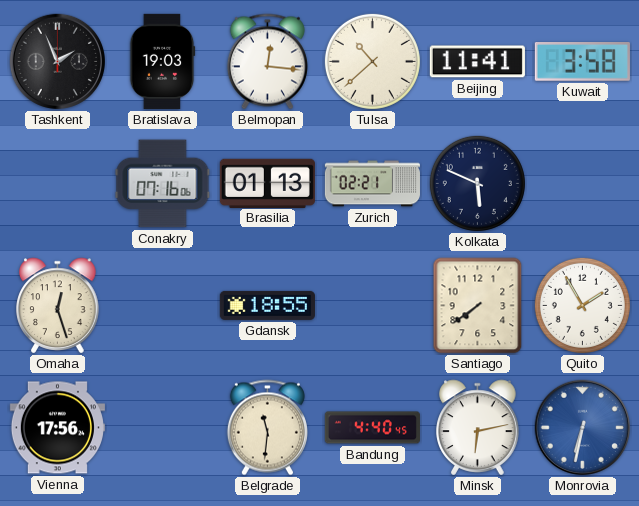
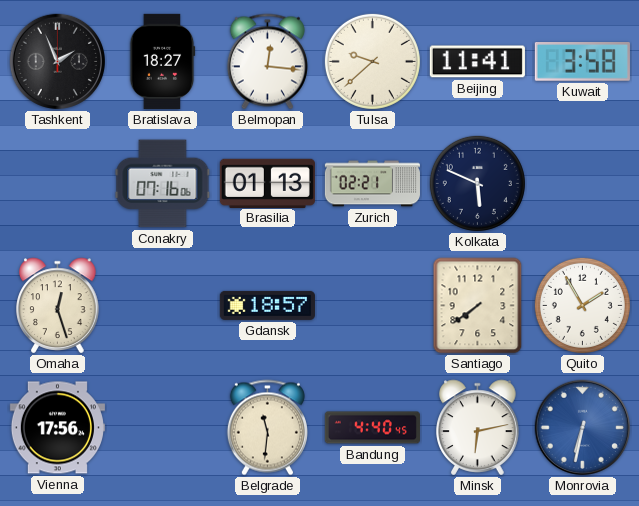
Bratislava: 19:03 -> 18:27
Tulsa: 10:38 -> 9:38
Gdansk: 18:55 -> 18:57
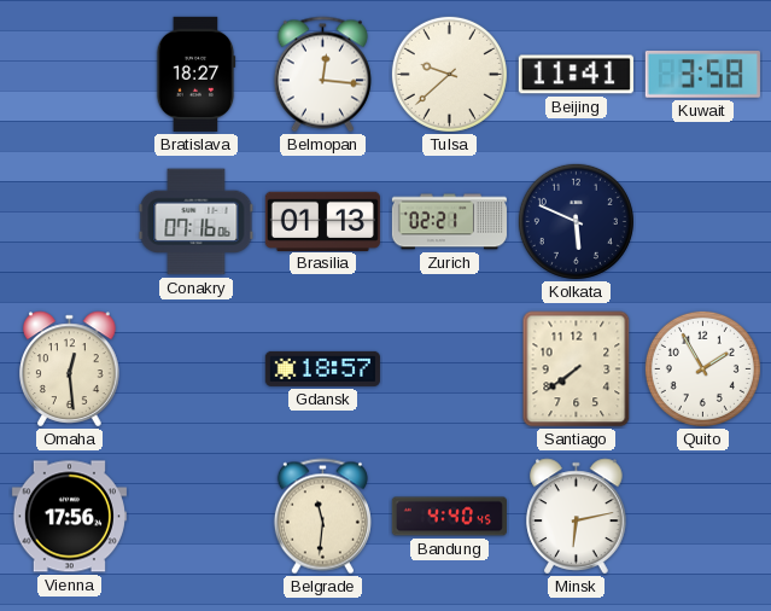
Tashkent: 1:56 -> none
Omaha: 12:27 -> 12:29
Monrovia: 6:32 -> none
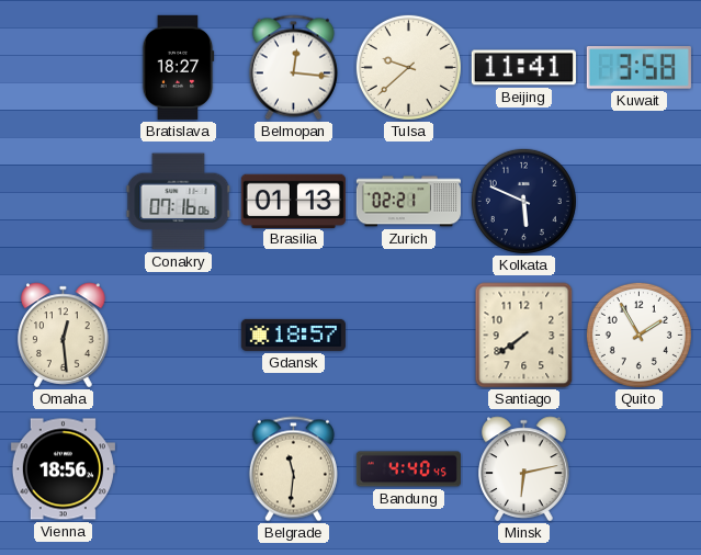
Vienna: 17:56 -> 18:56
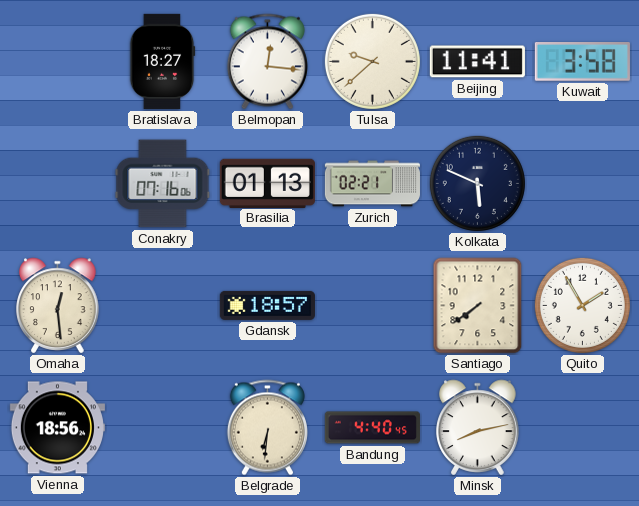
Belgrade: 11:31 -> 6:31
Minsk: 6:13 -> 8:13
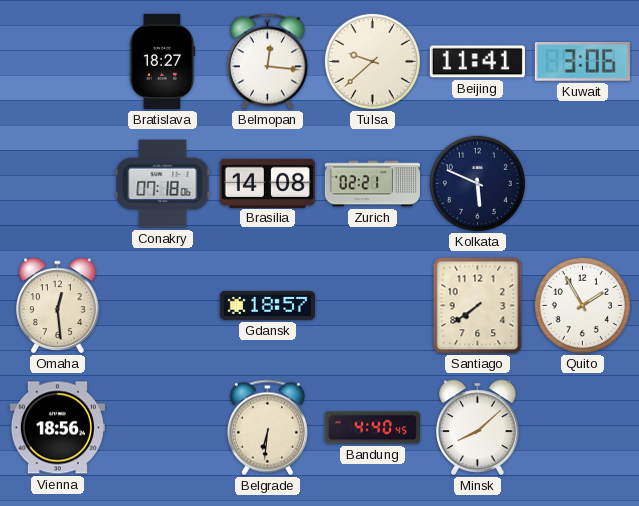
Kuwait: 3:58 -> 3:06
Conakry: 07:16 -> 07:18
Brasilia: 01:13 -> 14:08
Minsk: 8:13 -> 8:08
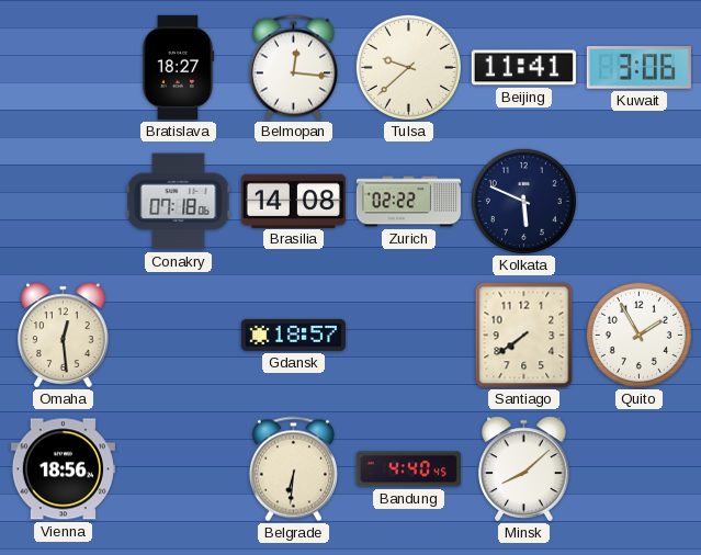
Zurich: 02:21 -> 02:22
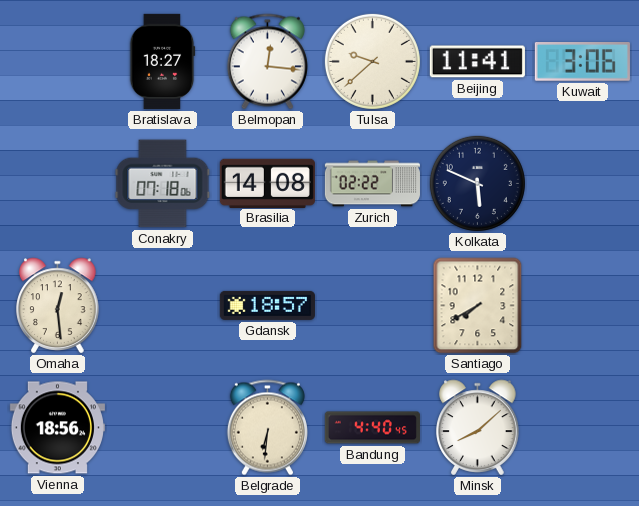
Santiago: 7:39 -> 7:40
Quito: 1:55 -> none
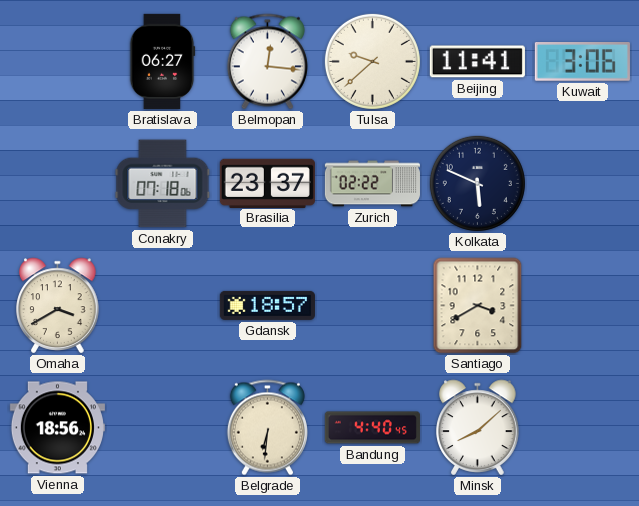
Bratislava: 18:27 -> 06:27
Brasilia: 14:08 -> 23:37
Omaha: 12:29 -> 3:40
Santiago: 7:40 -> 3:40
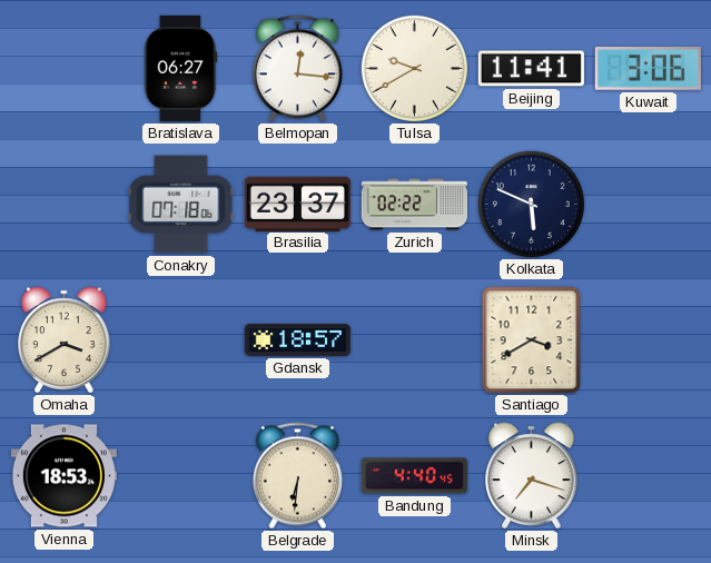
Tulsa: 9:38 -> 9:40
Vienna: 18:56 -> 18:53
Minsk: 8:08 -> 7:18
